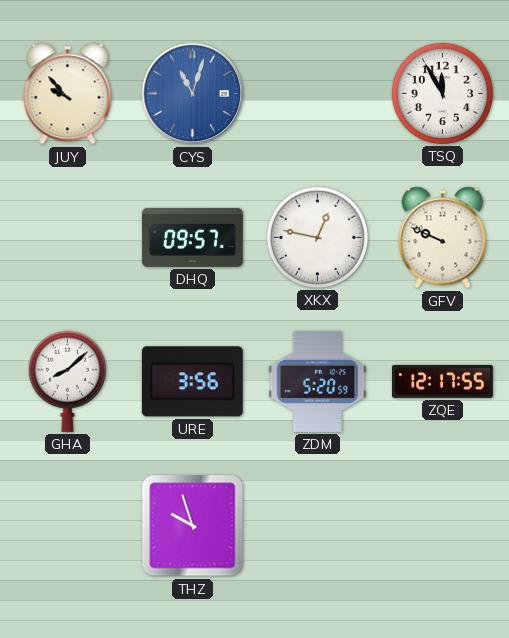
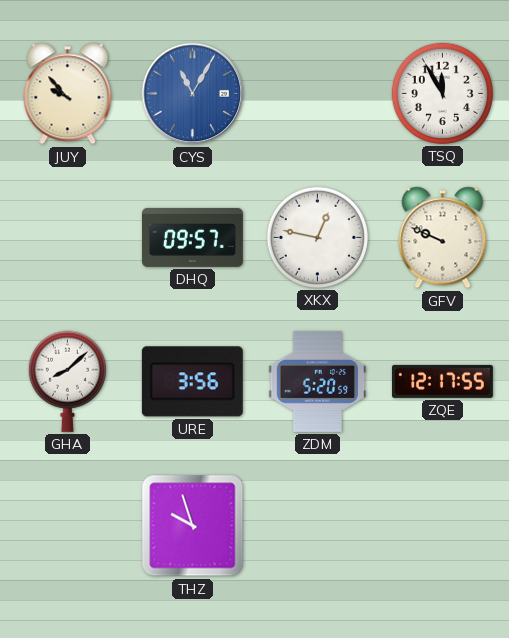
CYS: 11:03 -> 11:05
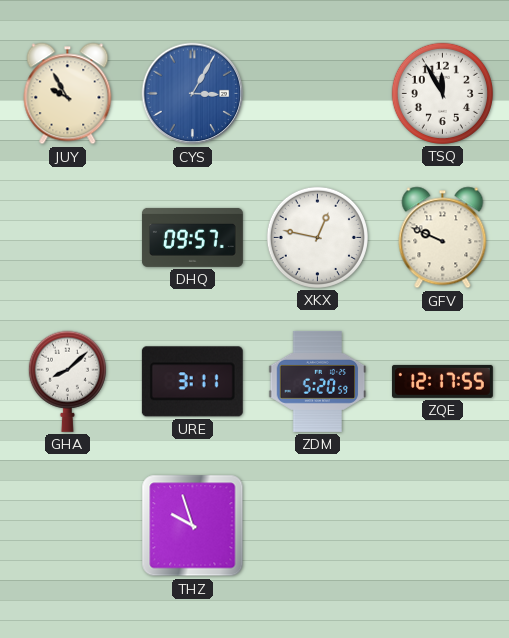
JUY: 9:53 -> 9:55
CYS: 11:05 -> 3:05
URE: 3:56 -> 3:11
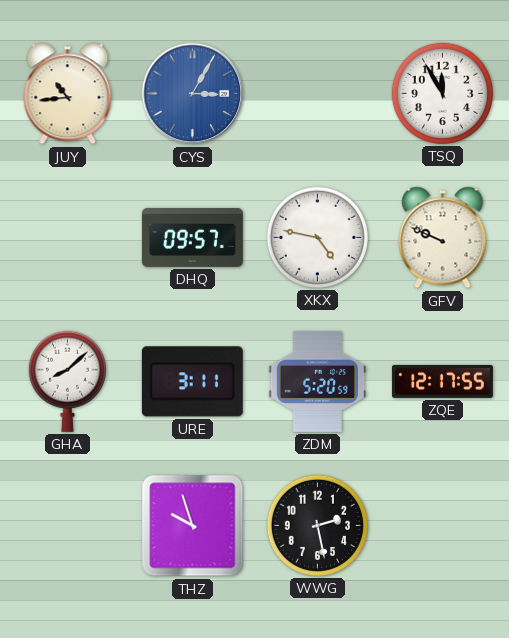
JUY: 9:55 -> 10:44
XKX: 12:47 -> 4:47
WWG: none -> 2:28
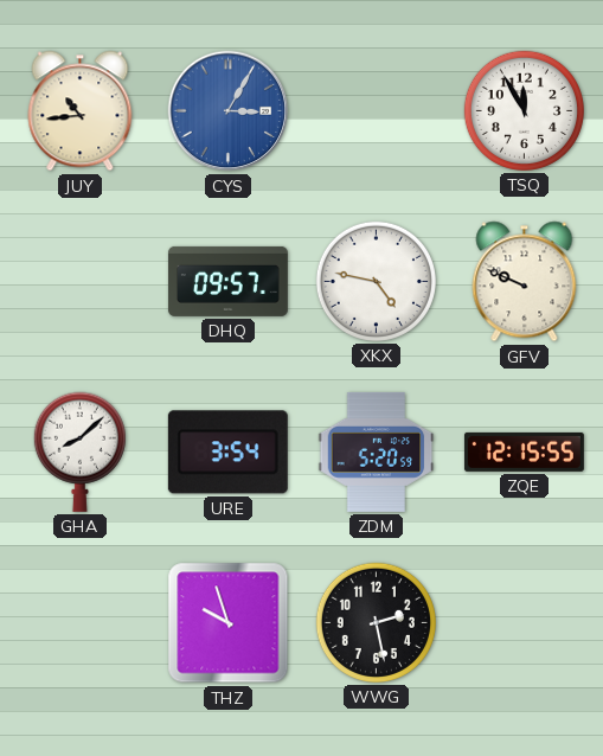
URE: 3:11 -> 3:54
ZQE: 12:17 -> 12:15
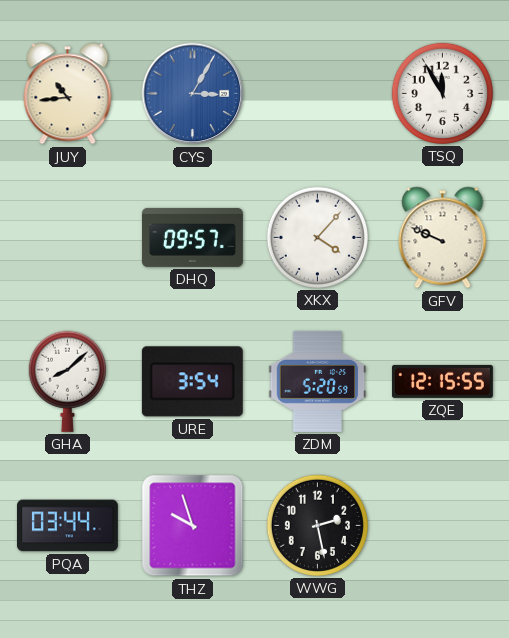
XKX: 4:47 -> 4:07
PQA: none -> 03:44
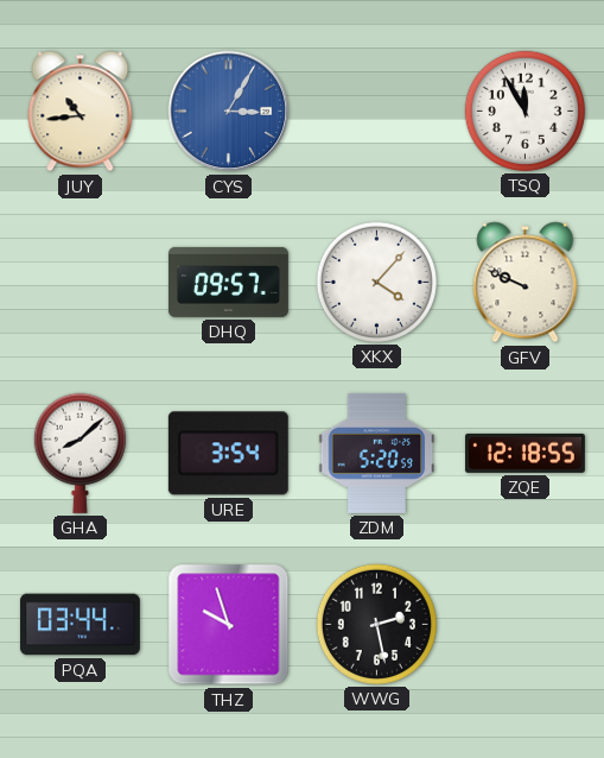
ZQE: 12:15 -> 12:18
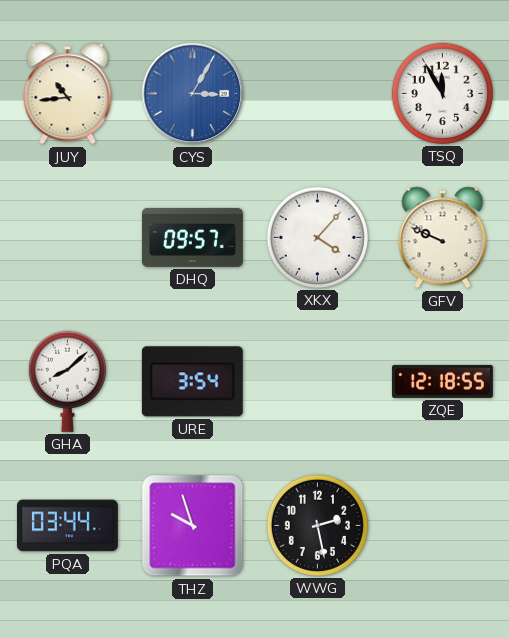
ZDM: 5:20 -> none
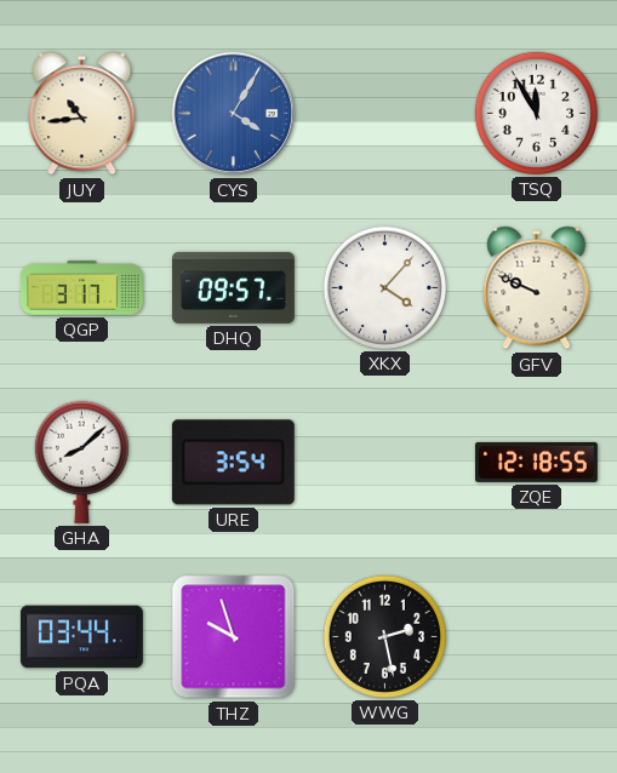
CYS: 3:05 -> 4:05
QGP: none -> 3:17
